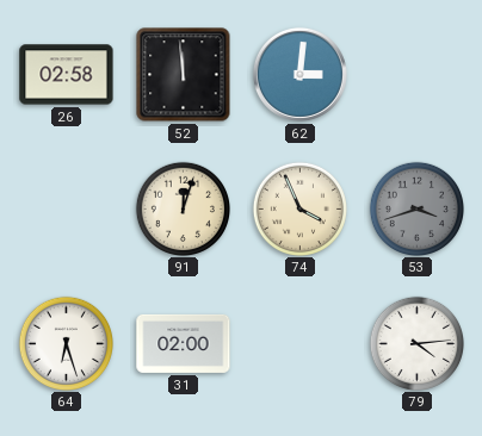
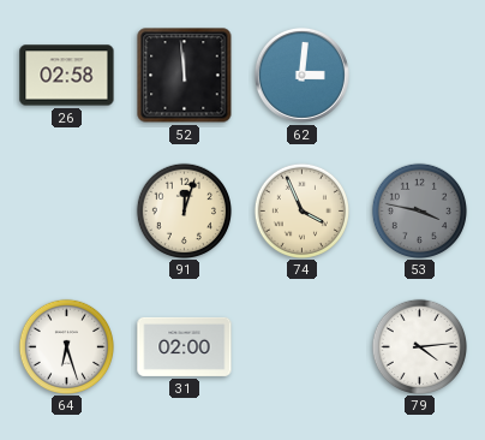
53: 3:42 -> 3:47
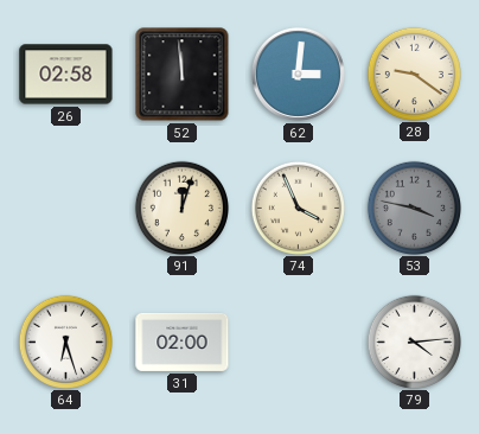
28: none -> 9:21
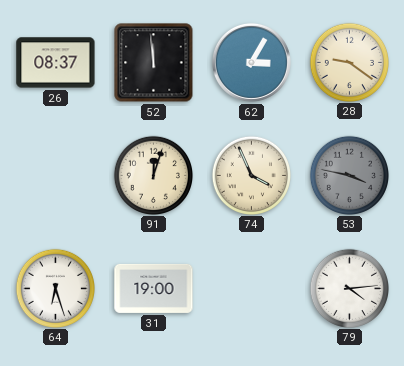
26: 02:58 -> 08:37
62: 3:01 -> 3:05
31: 02:00 -> 19:00
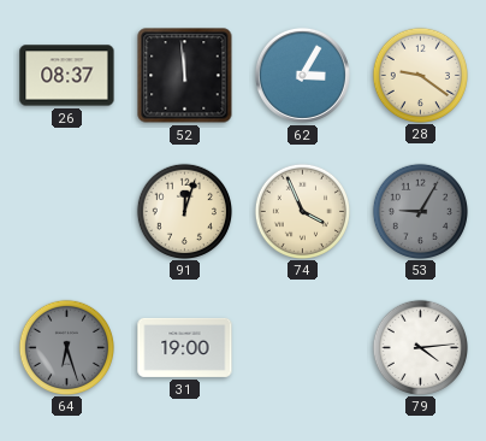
53: 3:47 -> 9:05
64 dial: white -> grey
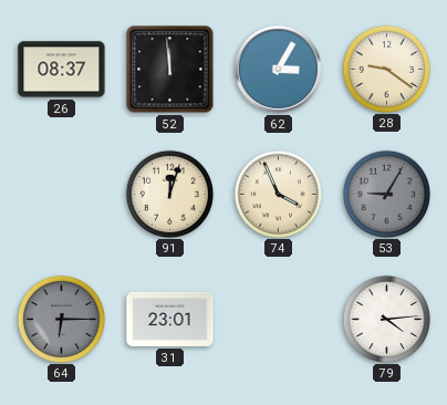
64: 6:27 -> 6:15
31: 19:00 -> 23:01
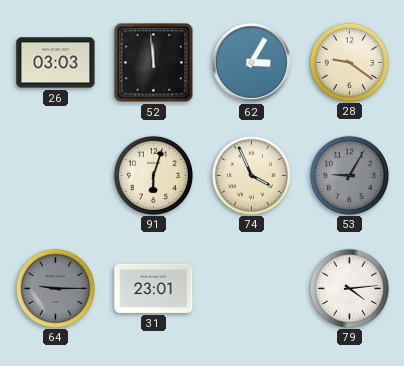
26: 08:37 -> 03:03
91: 12:03 -> 6:03
64: 6:15 -> 9:15
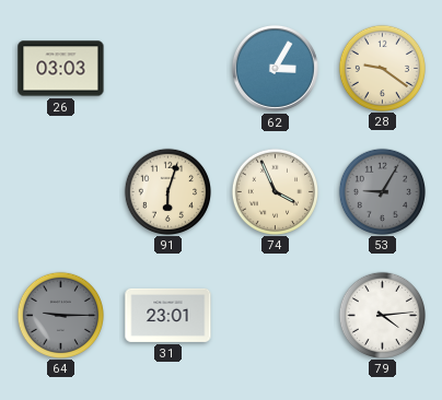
52: 11:59 -> none
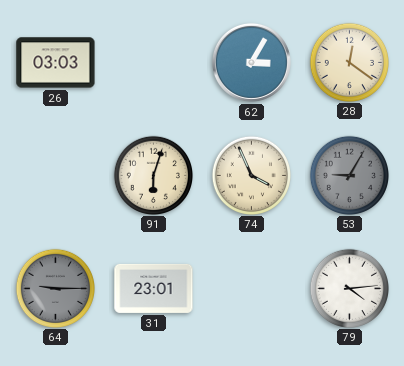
28: 9:21 -> 12:21
